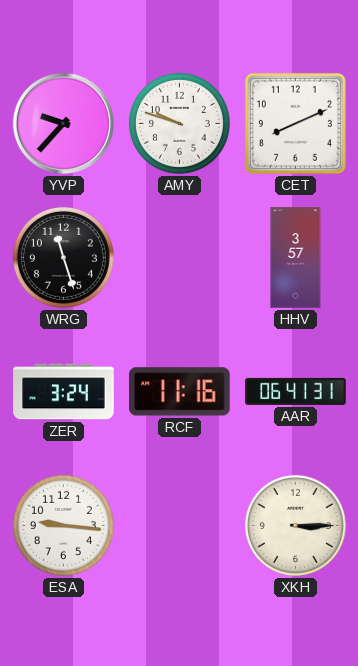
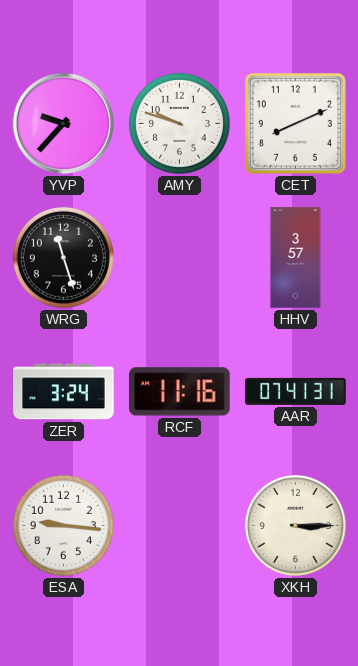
AAR: 06:41 -> 07:41
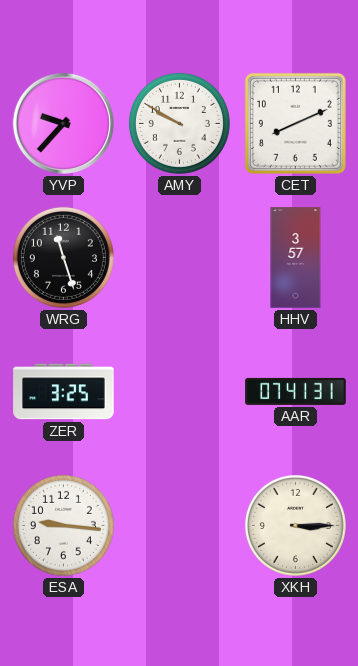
AMY: 9:48 -> 9:50
ZER: 3:24 -> 3:25
RCF: 11:16 -> none
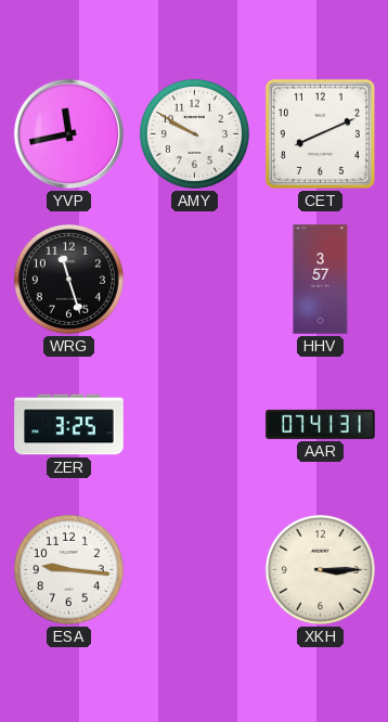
YVP: 9:37 -> 11:43
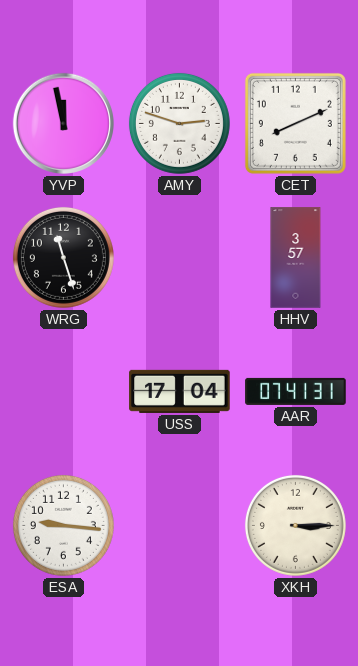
YVP: 11:43 -> 11:58
AMY: 9:50 -> 2:48
ZER: 3:25 -> none
USS: none -> 17:04
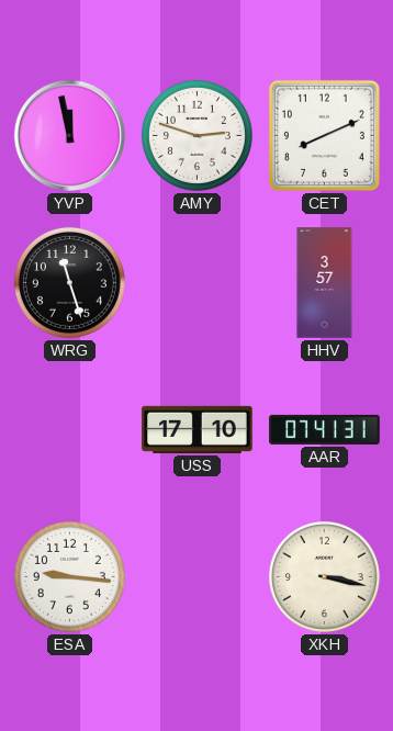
USS: 17:04 -> 17:10
XKH: 3:15 -> 3:17
